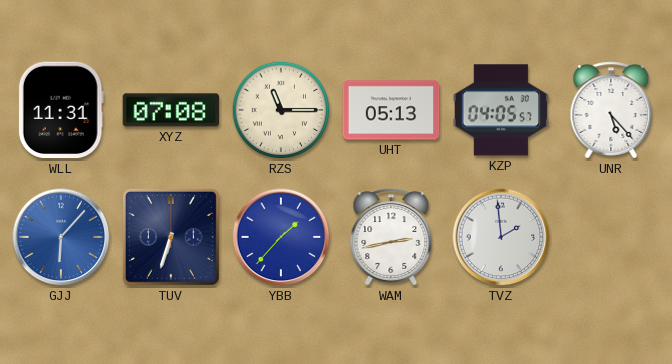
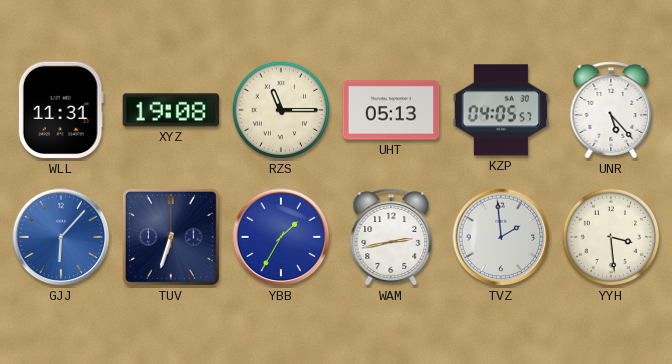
XYZ: 07:08 -> 19:08
YBB: 1:37 -> 1:35
YYH: none -> 3:29
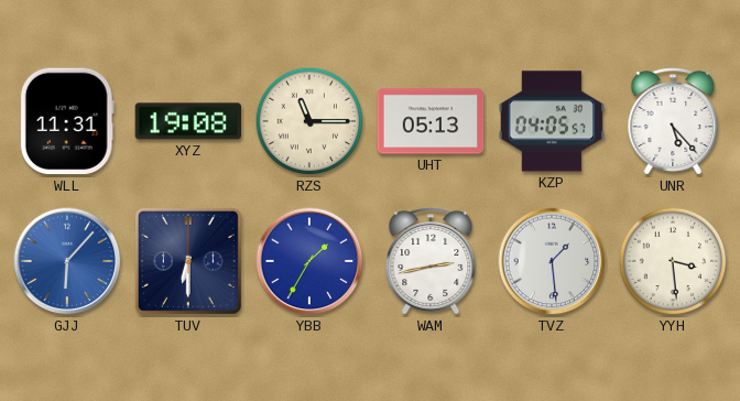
TUV: 6:33 -> 6:30
TVZ: 1:59 -> 1:29
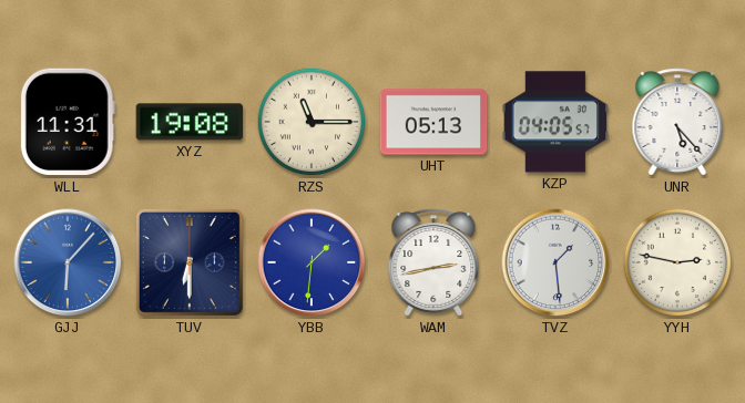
YBB: 1:35 -> 1:31
YYH: 3:29 -> 2:47
